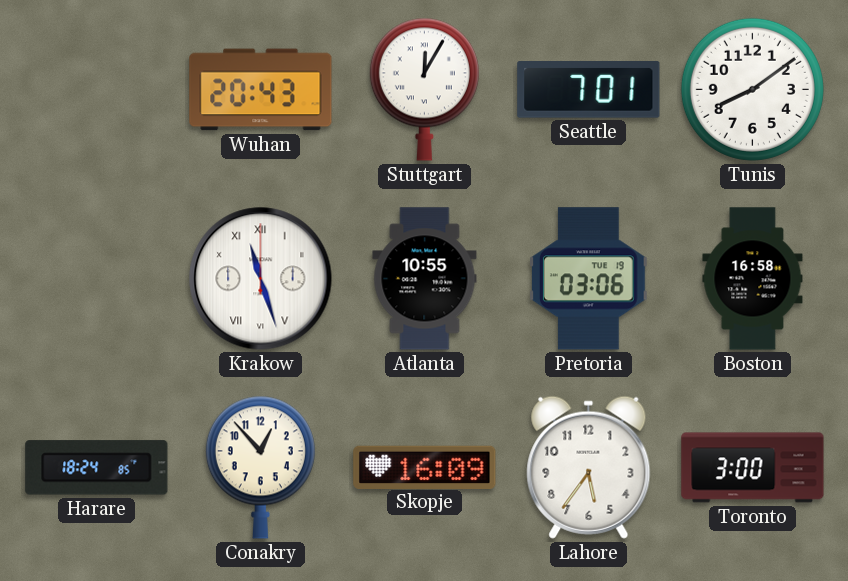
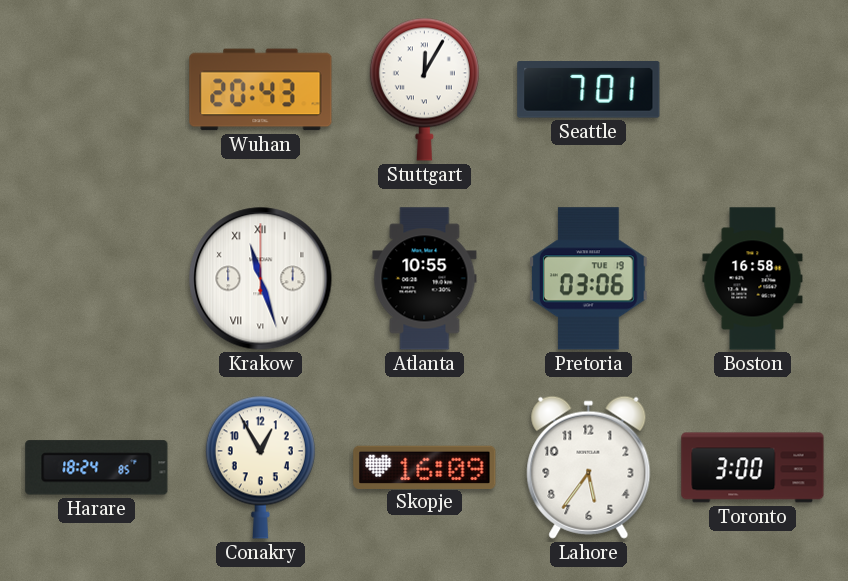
Tunis: 8:09 -> none
Conakry: 12:53 -> 12:55
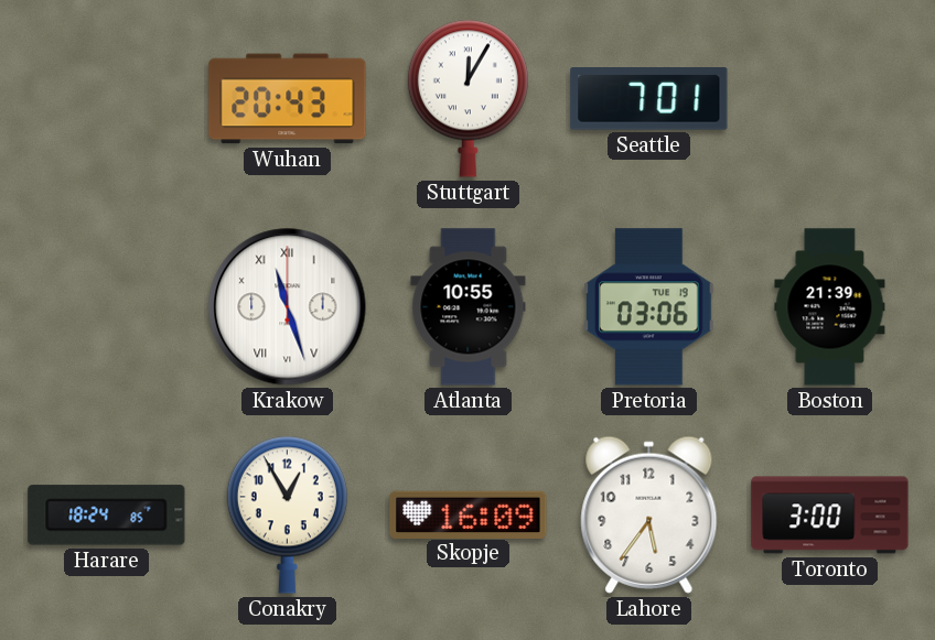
Boston: 16:58 -> 21:39
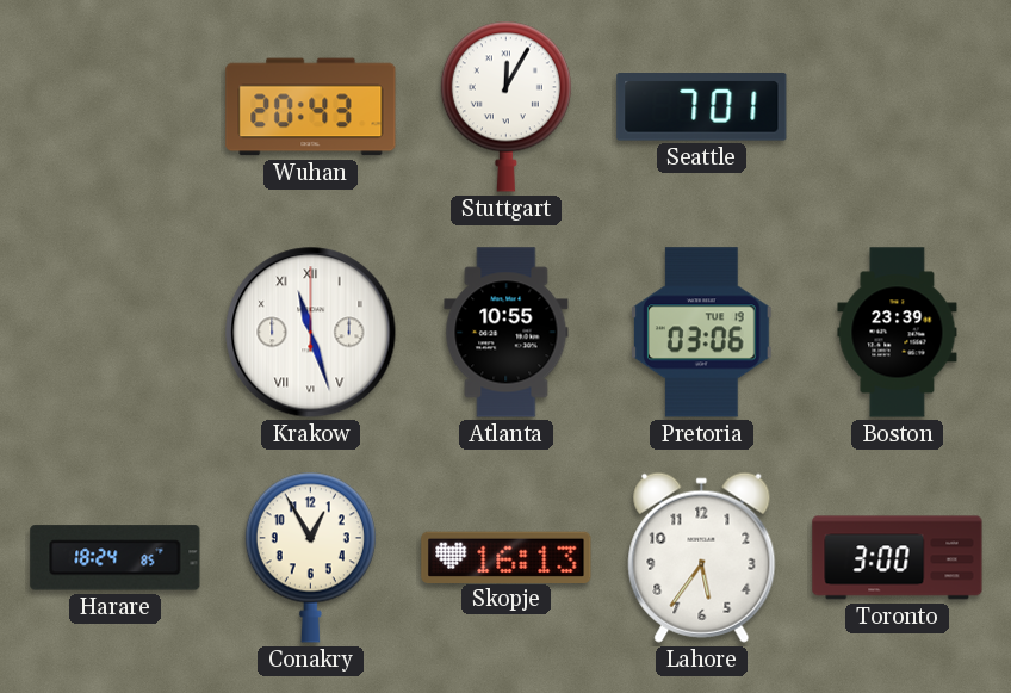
Boston: 21:39 -> 23:39
Skopje: 16:09 -> 16:13
